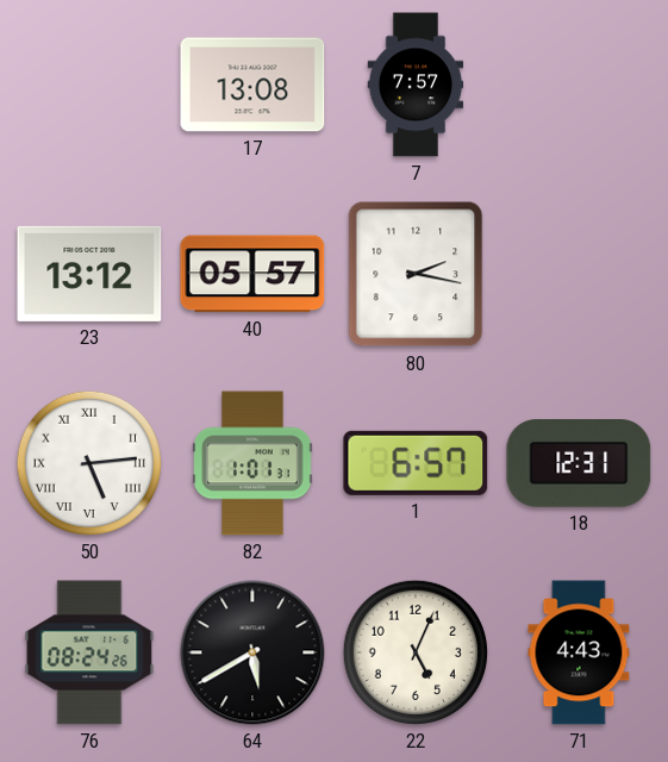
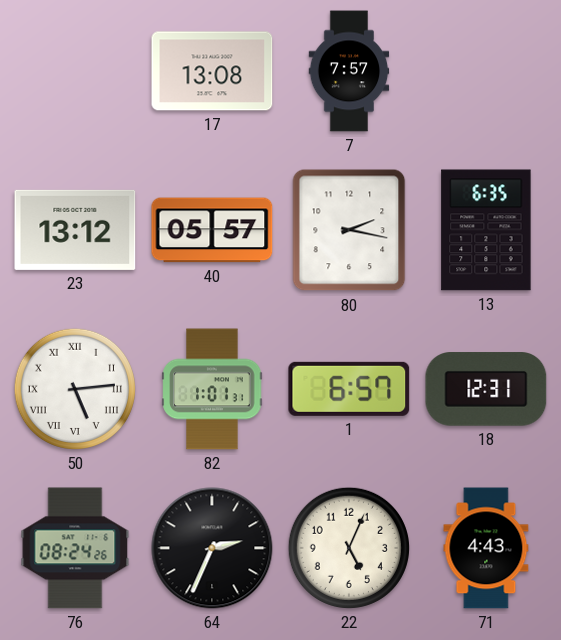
13: none -> 6:35
64: 5:40 -> 2:34
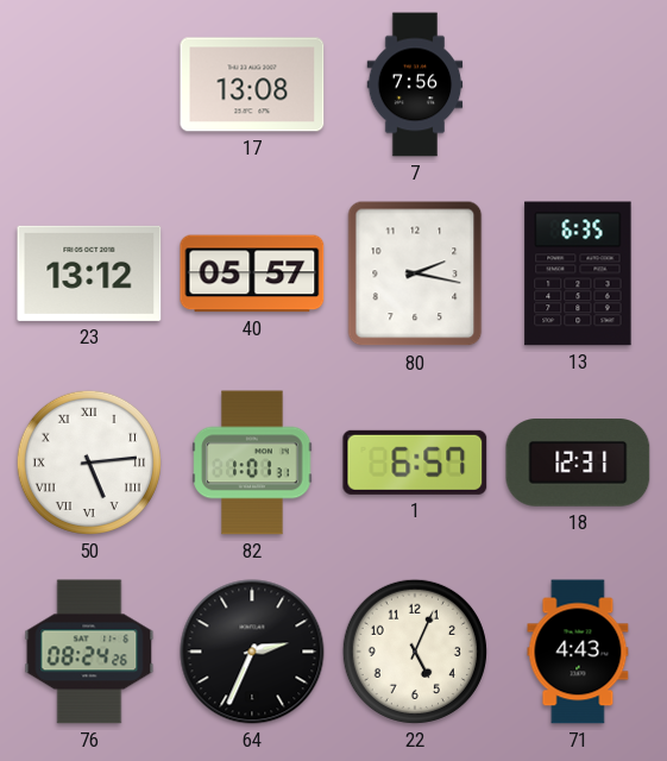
7: 7:57 -> 7:56
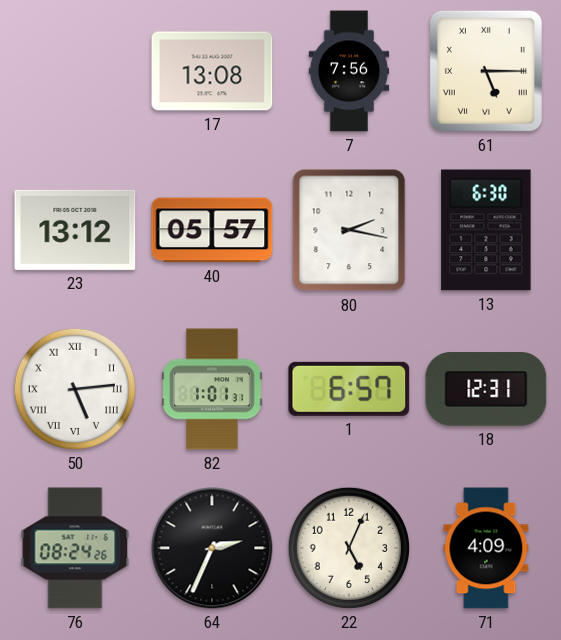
61: none -> 5:15
13: 6:35 -> 6:30
71: 4:43 -> 4:09
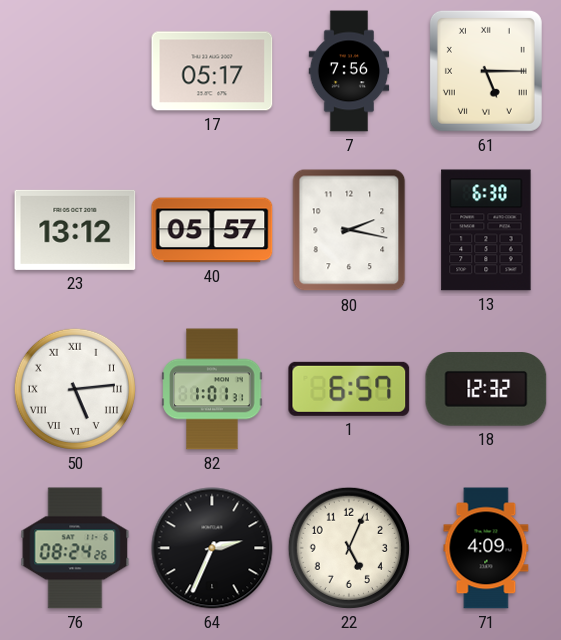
17: 13:08 -> 05:17
18: 12:31 -> 12:32
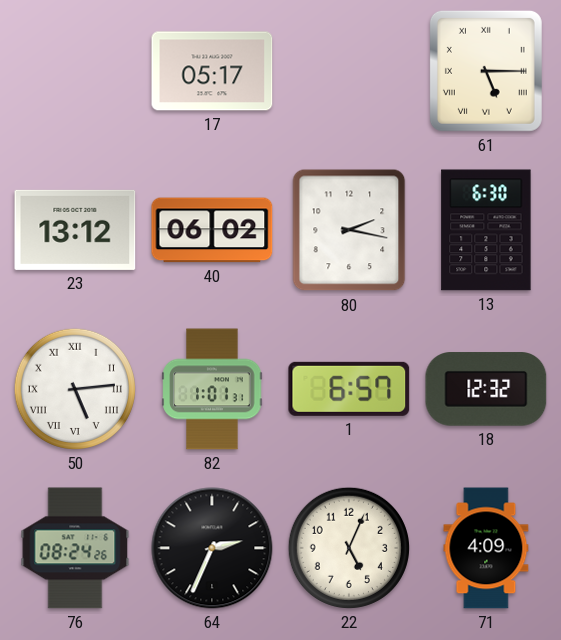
7: 7:56 -> none
40: 05:57 -> 06:02
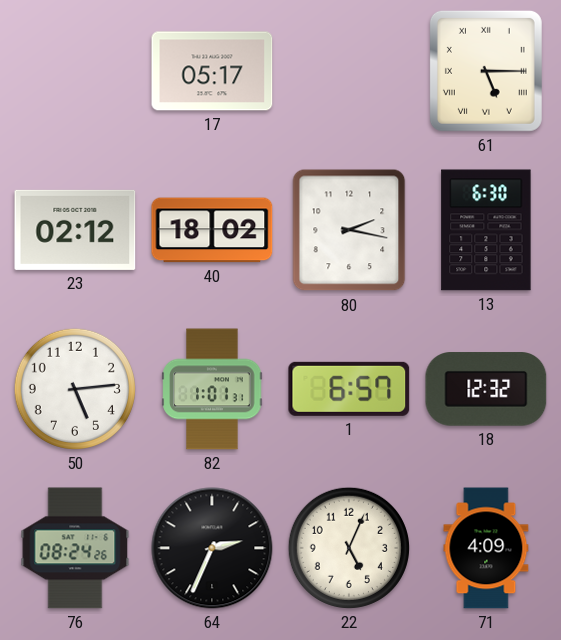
23: 13:12 -> 02:12
40: 06:02 -> 18:02
50 numerals: Roman -> Arabic
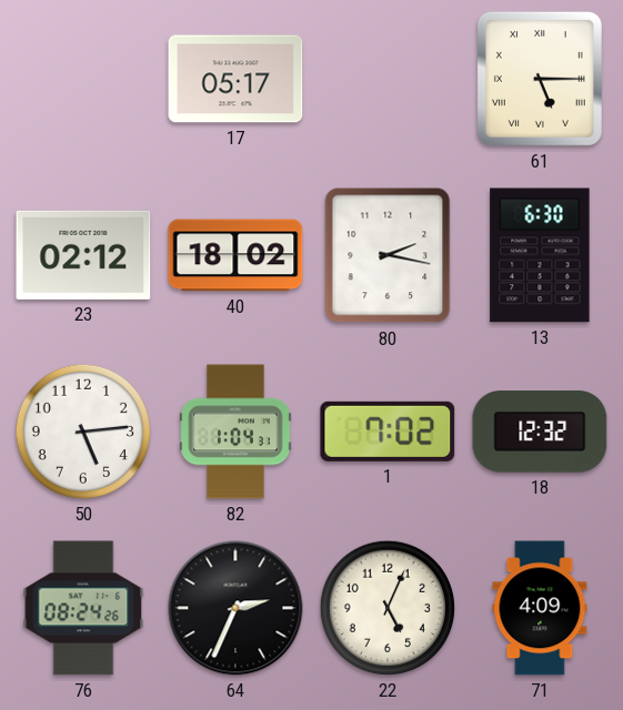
82: 1:01 -> 1:04
1: 6:57 -> 7:02
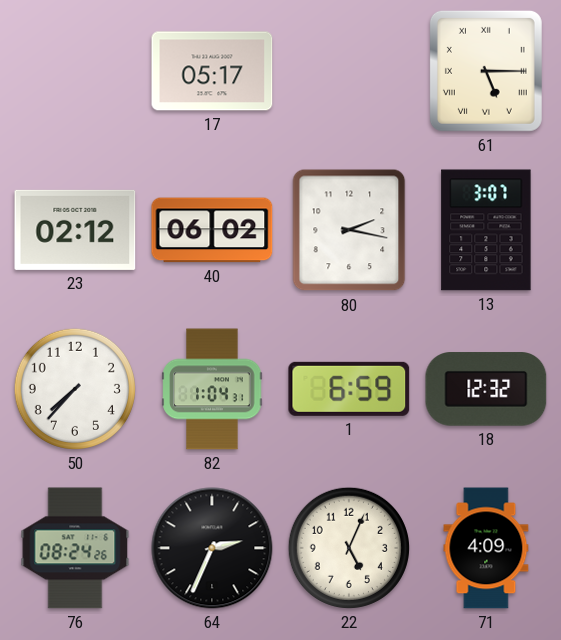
40: 18:02 -> 06:02
13: 6:30 -> 3:07
50: 5:14 -> 7:37
1: 7:02 -> 6:59
